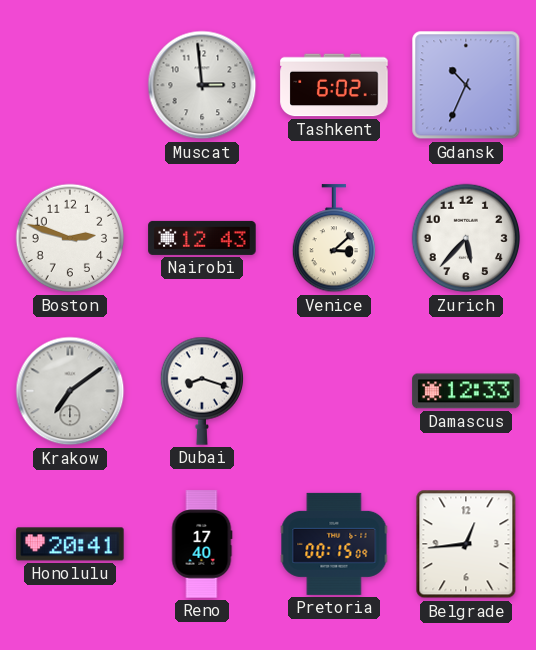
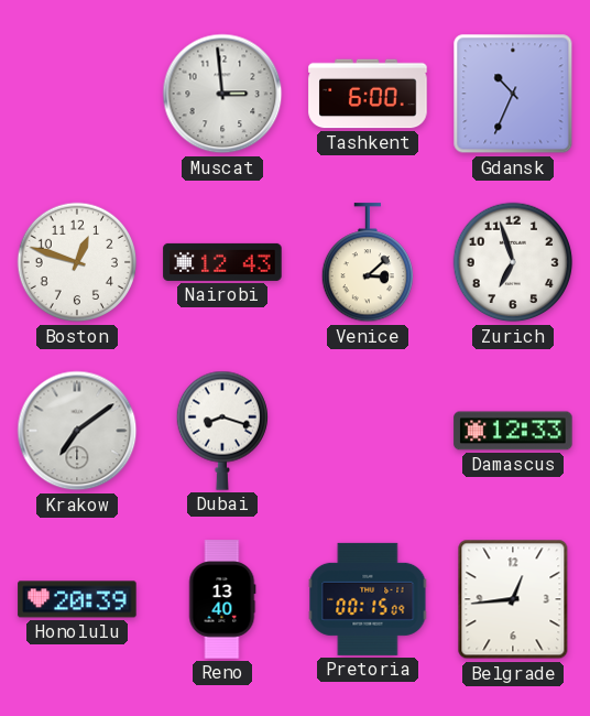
Tashkent: 6:02 -> 6:00
Boston: 2:48 -> 12:48
Zurich: 5:37 -> 6:57
Honolulu: 20:41 -> 20:39
Reno: 17:40 -> 13:40
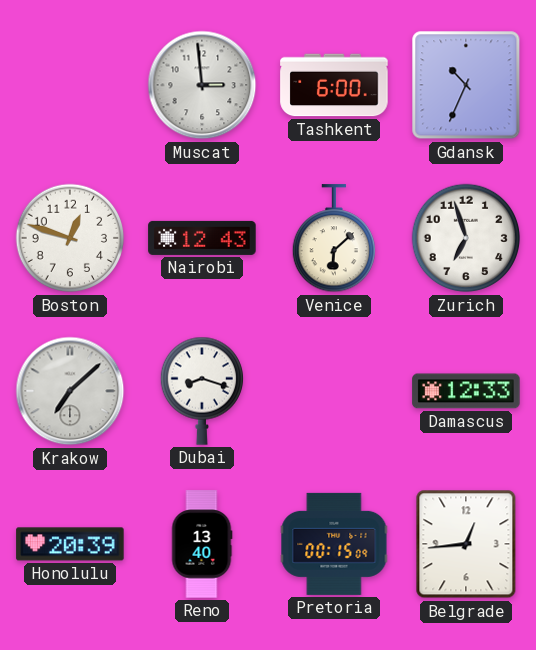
Venice: 3:08 -> 6:08
Krakow: 7:09 -> 7:08
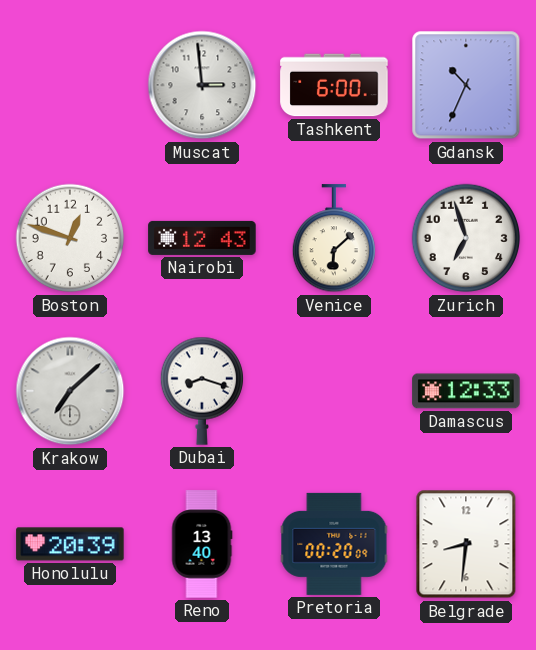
Pretoria: 00:15 -> 00:20
Belgrade: 12:44 -> 8:31
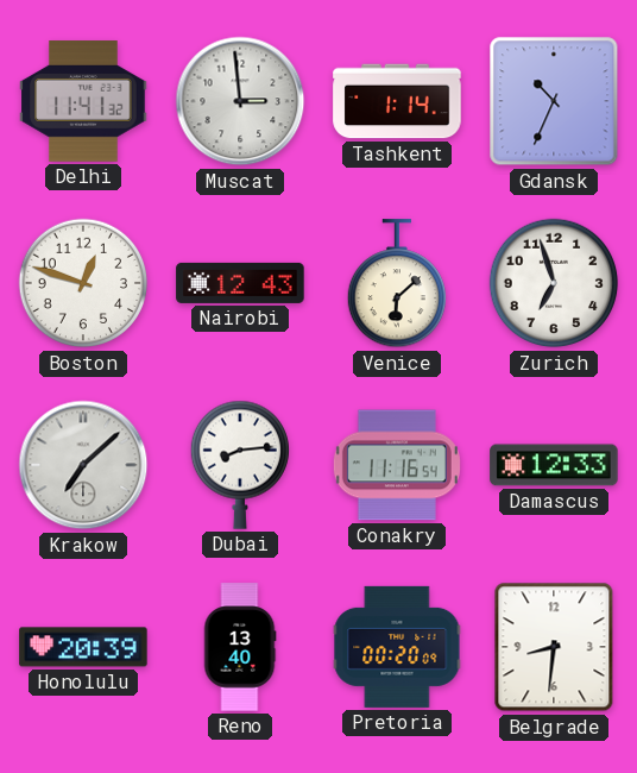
Delhi: none -> 11:41
Tashkent: 6:00 -> 1:14
Dubai: 8:18 -> 8:14
Conakry: none -> 11:16
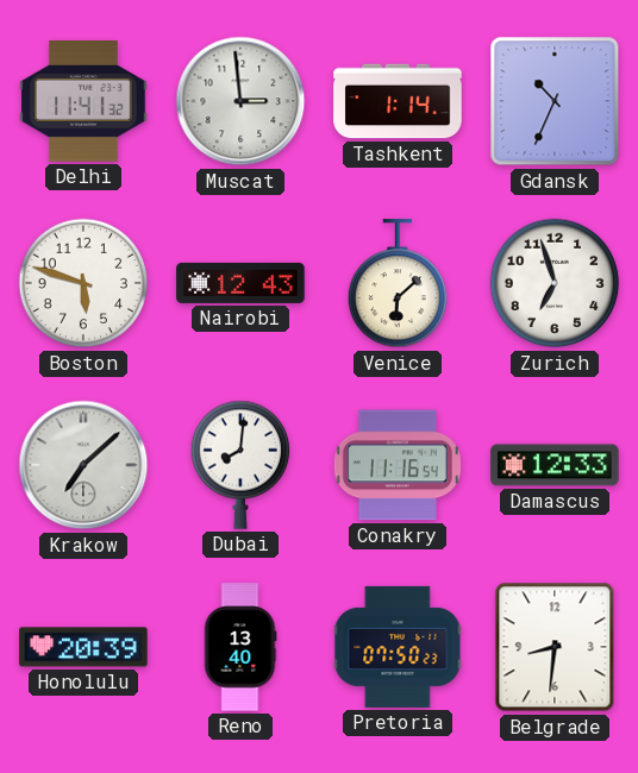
Boston: 12:48 -> 5:48
Dubai: 8:14 -> 8:01
Pretoria: 00:20 -> 07:50
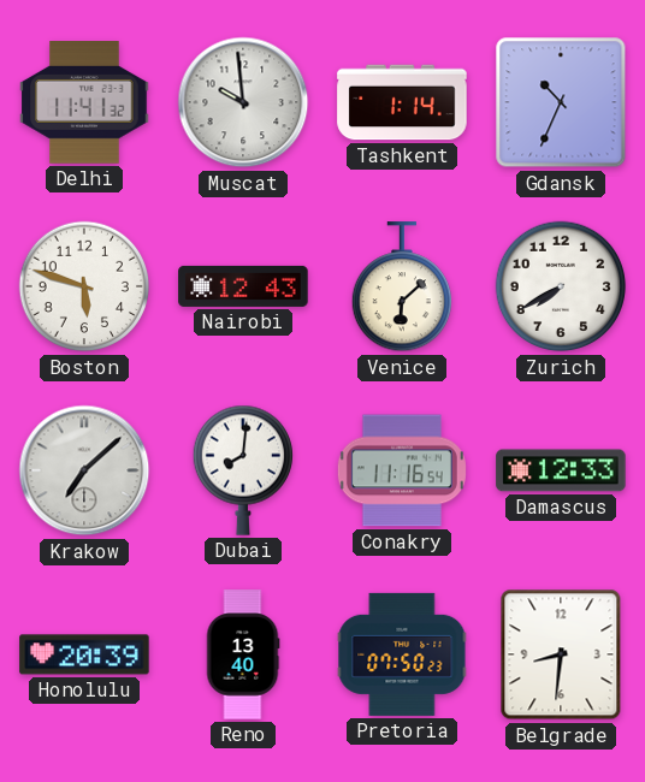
Muscat: 2:59 -> 9:59
Zurich: 6:57 -> 7:40
